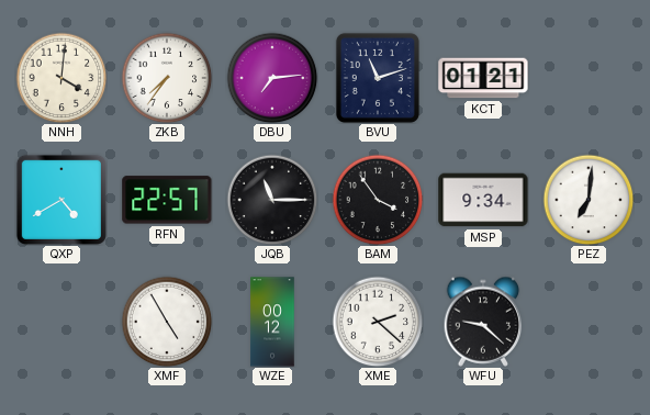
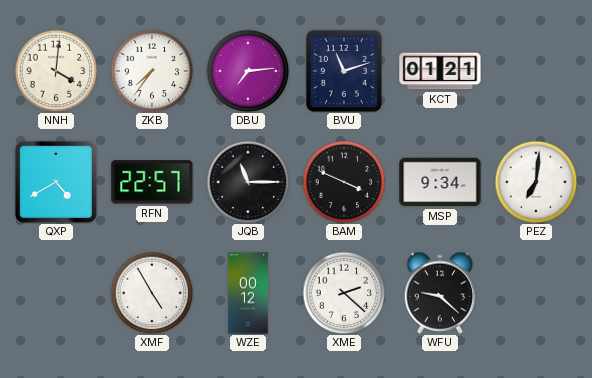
BAM: 3:54 -> 3:49
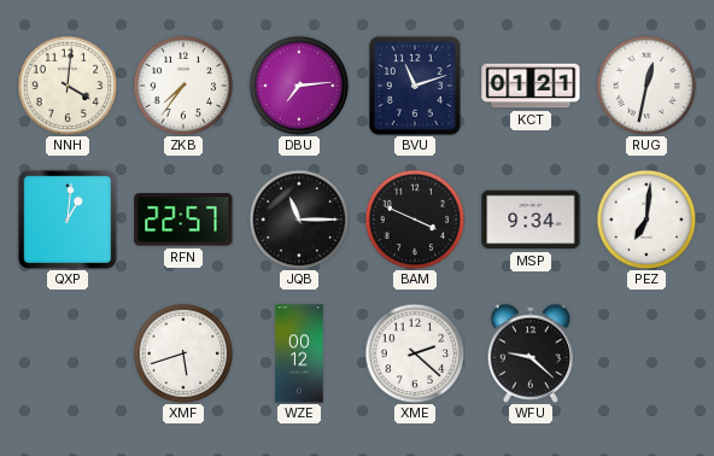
RUG: none -> 12:32
QXP: 4:40 -> 1:01
XMF: 4:55 -> 5:42
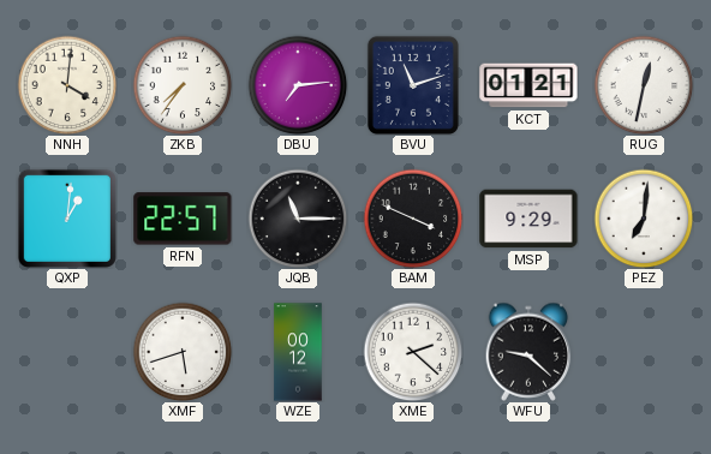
MSP: 9:34 -> 9:29
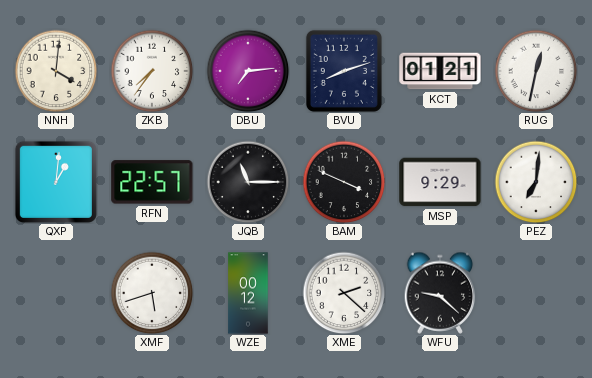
BVU: 11:12 -> 8:12
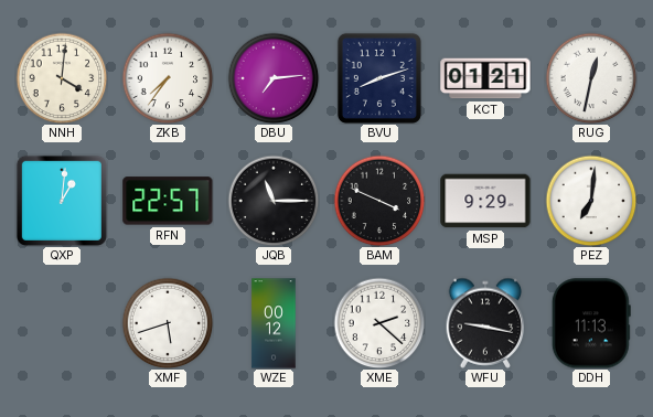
WFU: 9:22 -> 9:17
DDH: none -> 11:13
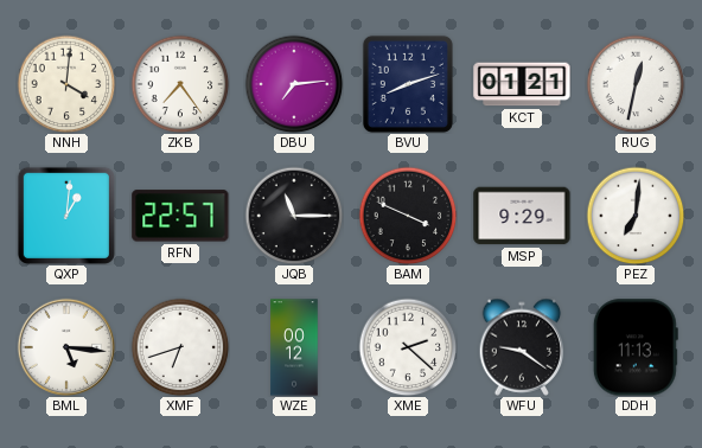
ZKB: 7:36 -> 7:24
BML: none -> 5:16
XMF: 5:42 -> 6:42
WFU: 9:17 -> 9:21
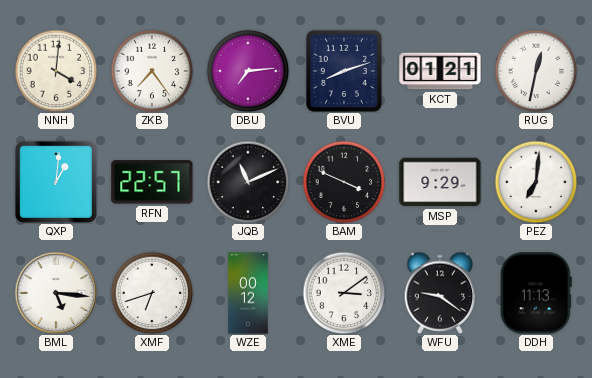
JQB: 11:15 -> 11:11
XME: 2:22 -> 3:09
